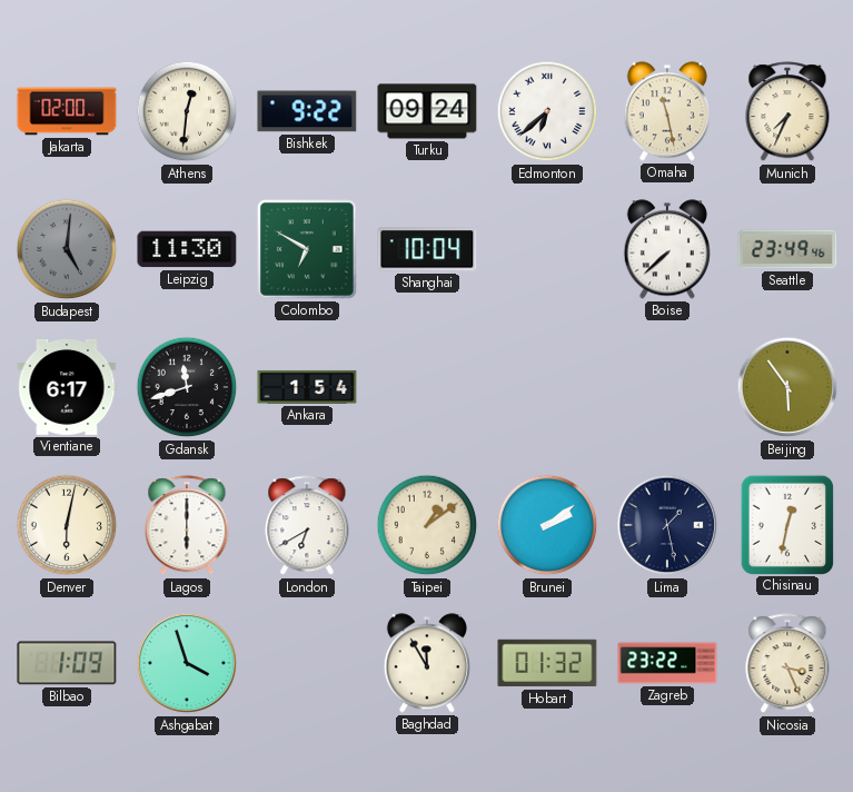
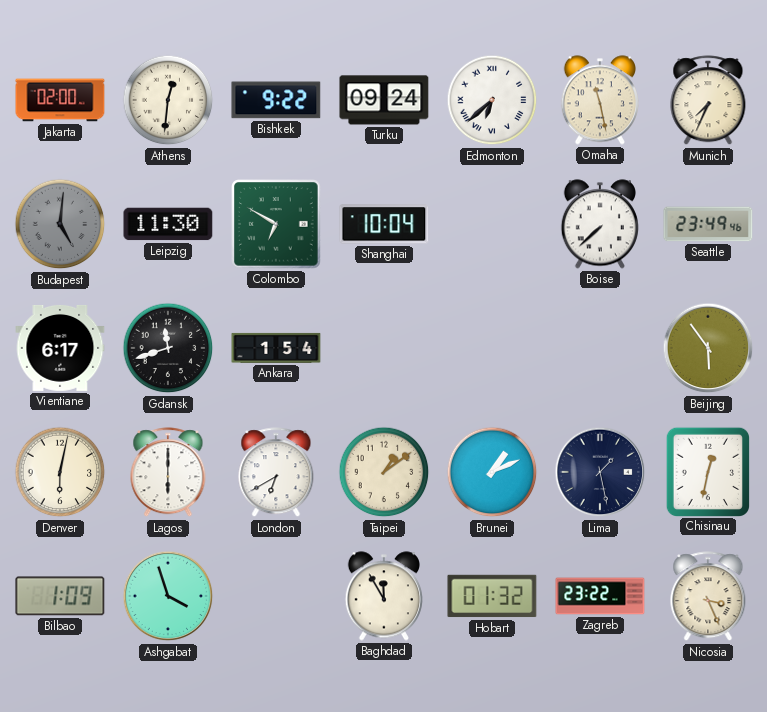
Brunei: 2:09 -> 1:11
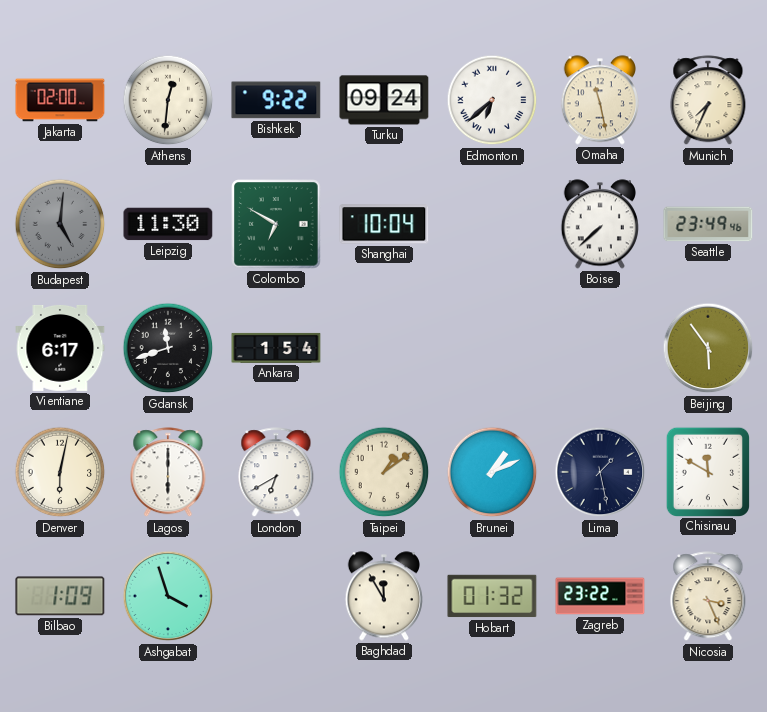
Chisinau: 12:32 -> 11:50
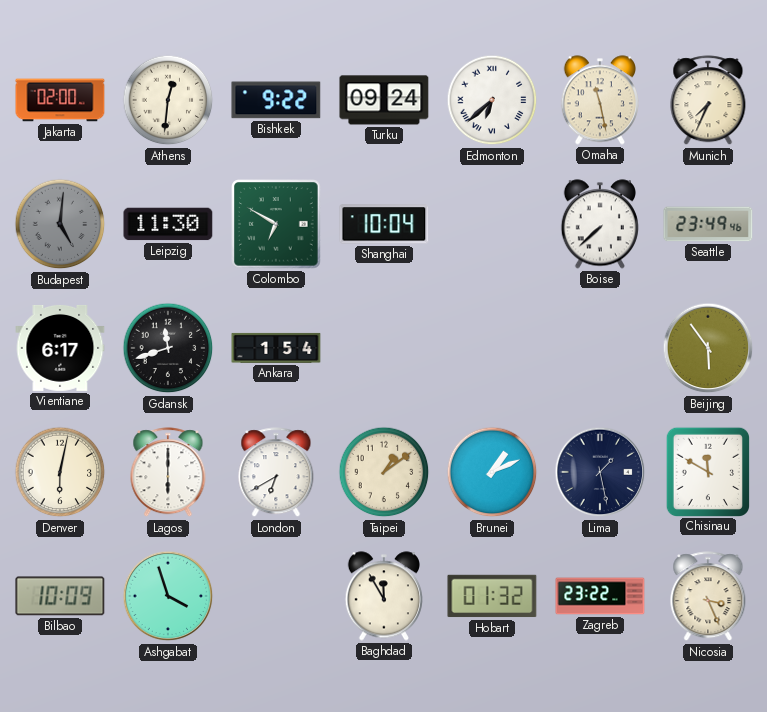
Bilbao: 1:09 -> 10:09
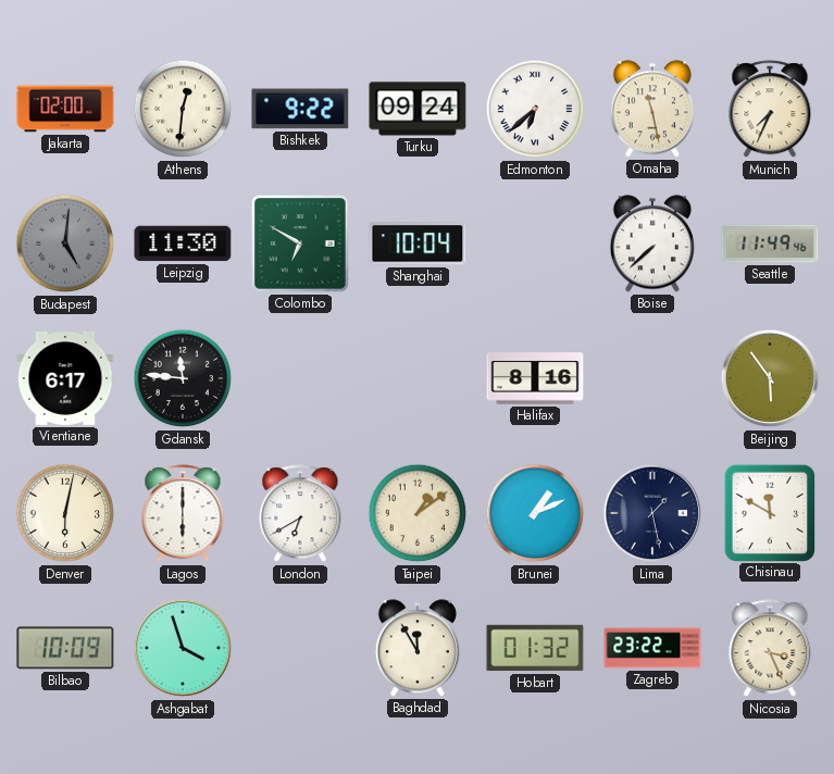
Seattle: 23:49 -> 11:49
Gdansk: 11:42 -> 11:46
Ankara: 1:54 -> none
Halifax: none -> 8:16
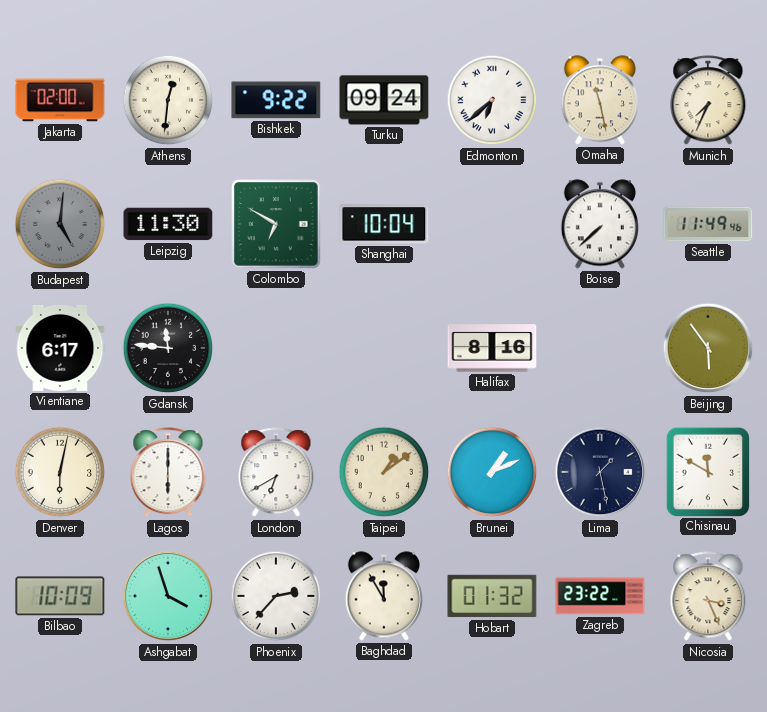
Phoenix: none -> 2:37
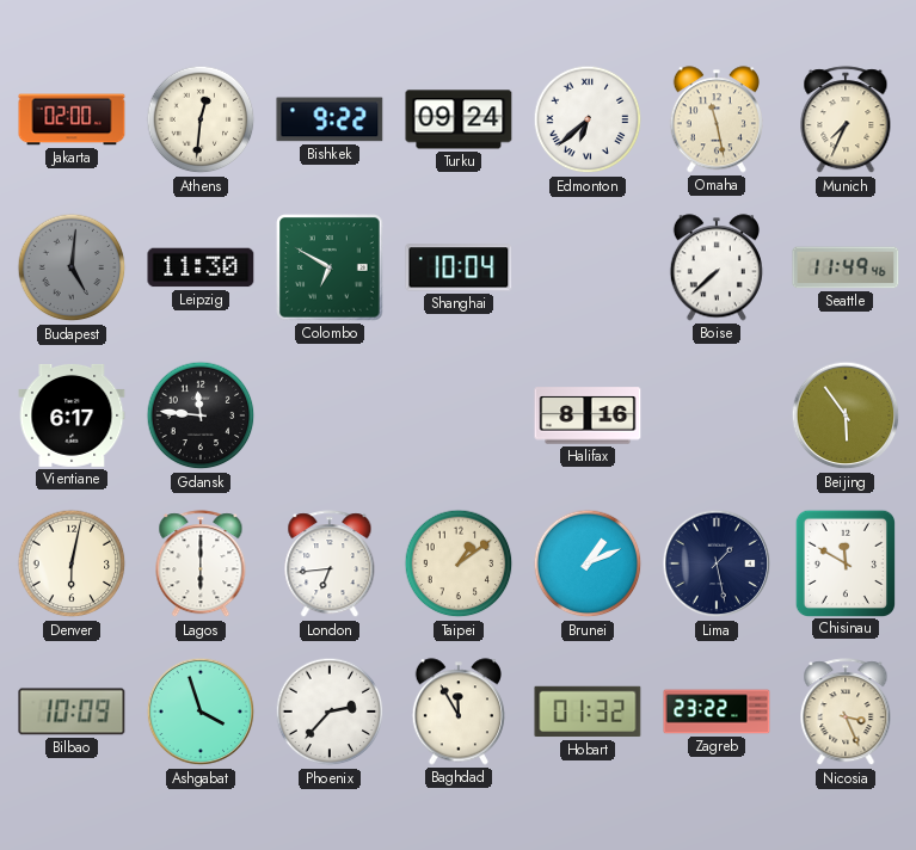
London: 6:40 -> 6:44
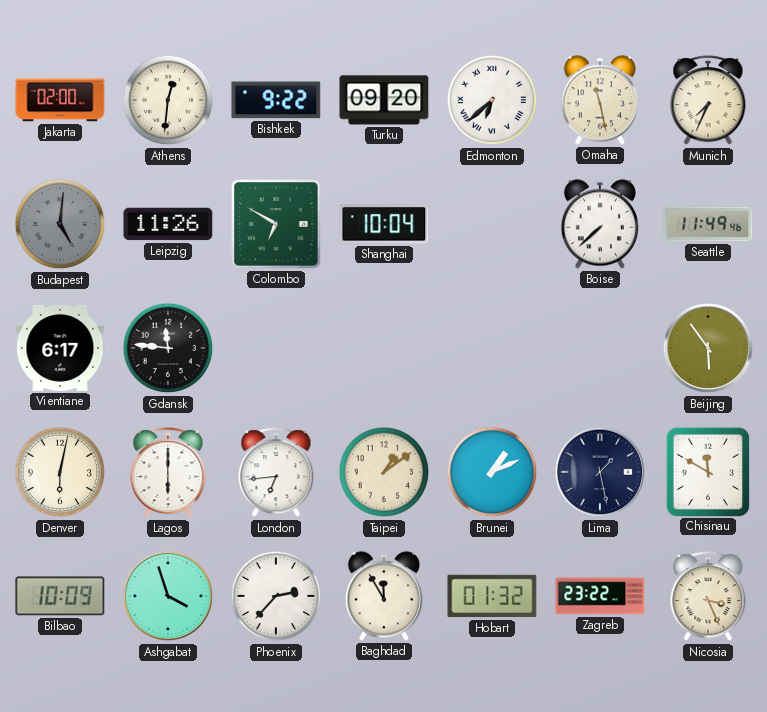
Turku: 09:24 -> 09:20
Leipzig: 11:30 -> 11:26
Halifax: 8:16 -> none
